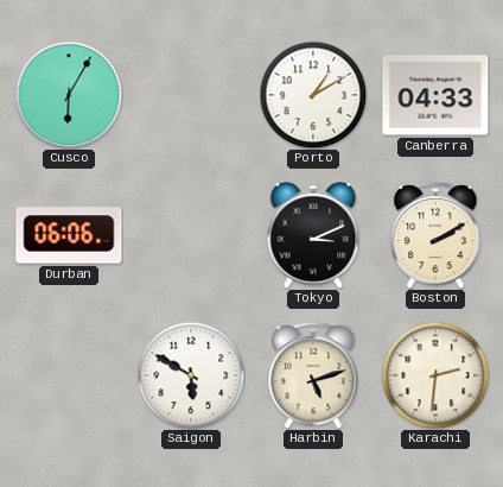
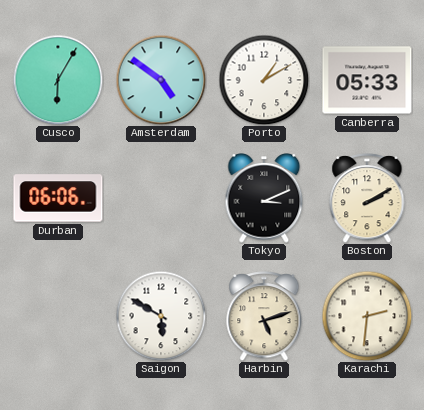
Amsterdam: none -> 4:51
Canberra: 04:33 -> 05:33
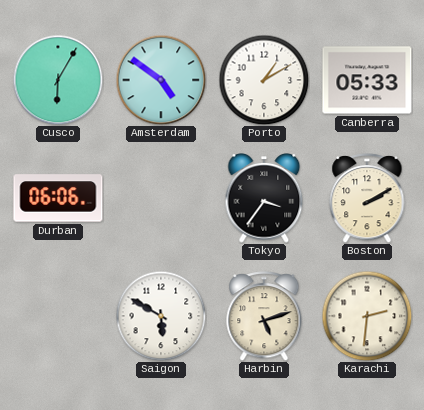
Tokyo: 3:11 -> 3:36
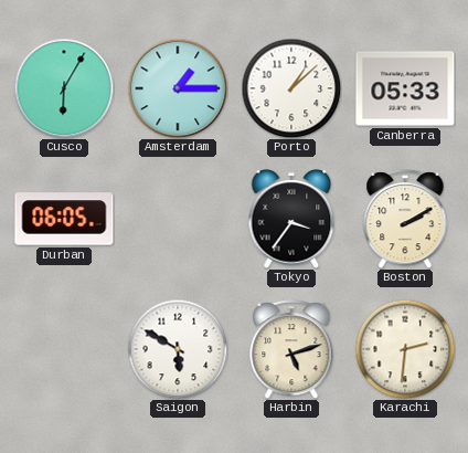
Amsterdam: 4:51 -> 1:15
Porto: 1:10 -> 1:08
Durban: 06:06 -> 06:05
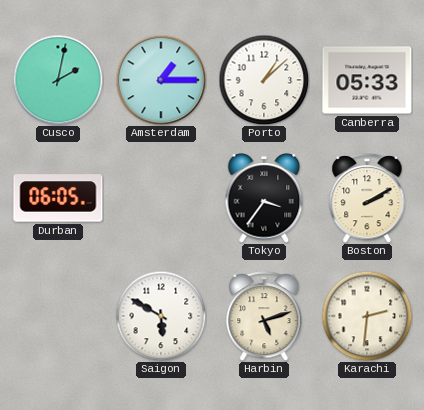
Cusco: 6:05 -> 2:02
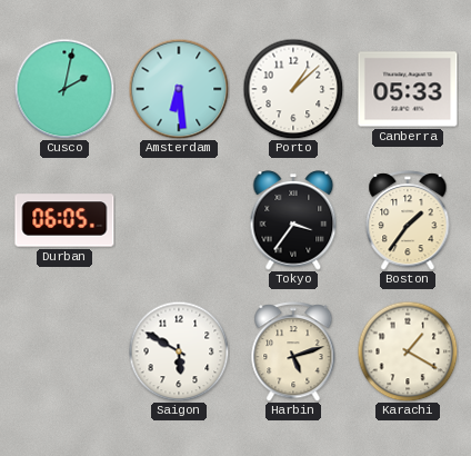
Amsterdam: 1:15 -> 6:29
Boston: 2:10 -> 1:36
Karachi: 2:31 -> 1:20
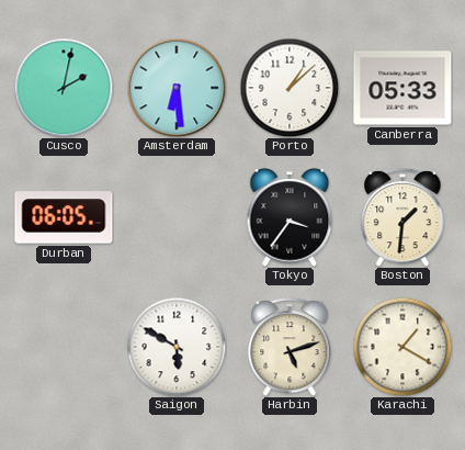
Boston: 1:36 -> 1:31
